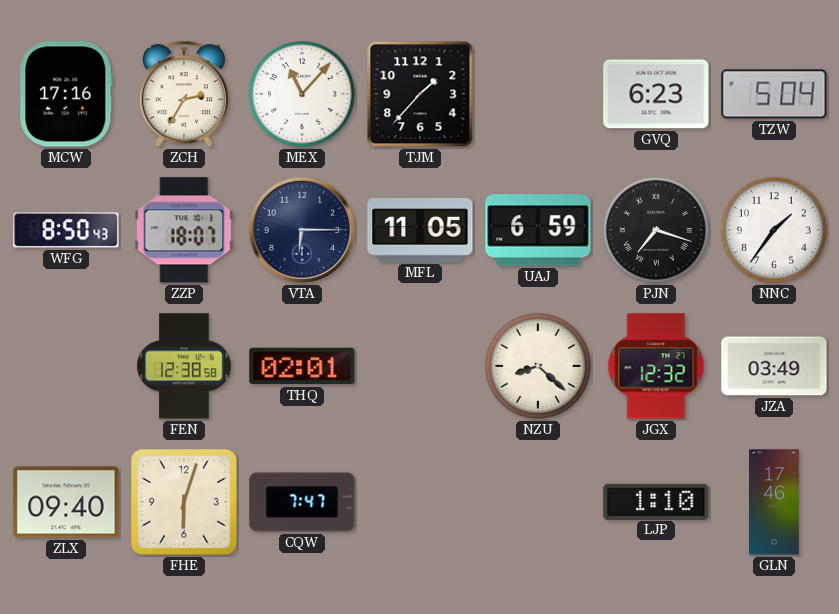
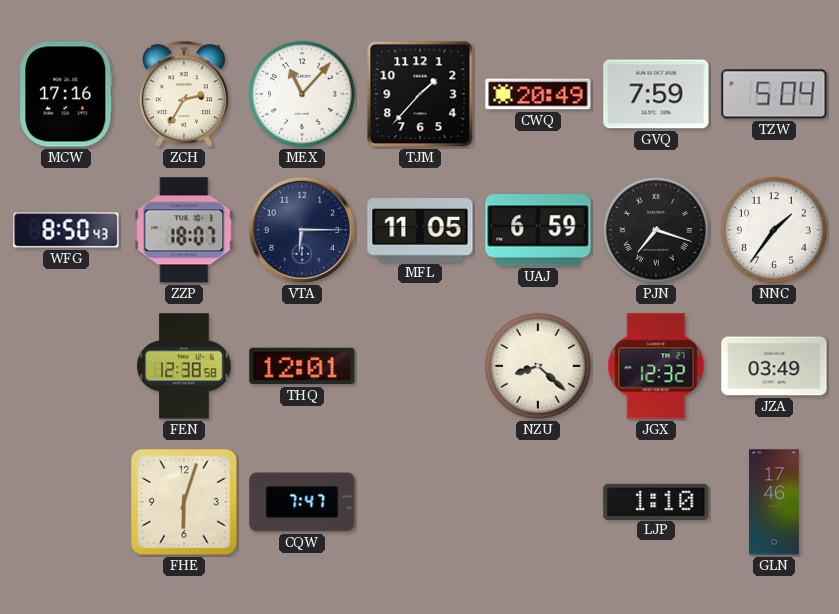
CWQ: none -> 20:49
GVQ: 6:23 -> 7:59
THQ: 02:01 -> 12:01
ZLX: 09:40 -> none
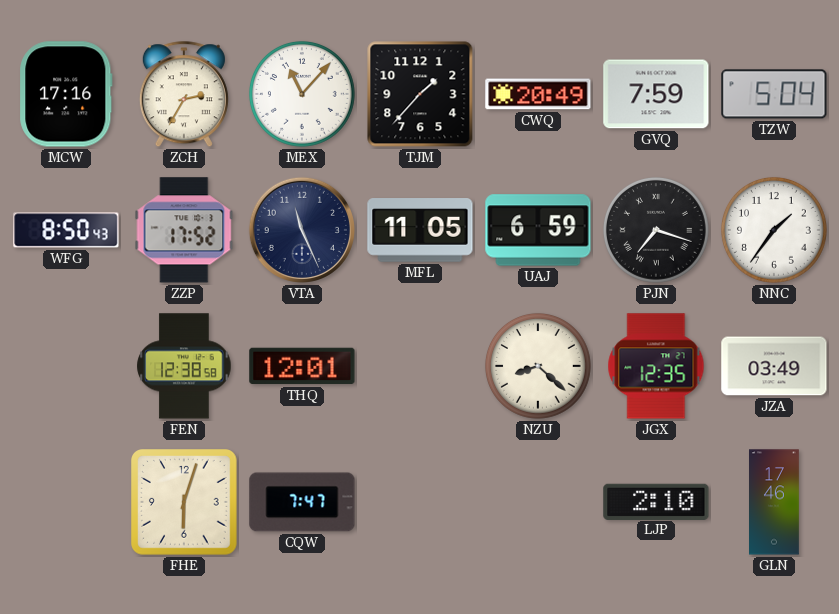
ZZP: 18:07 -> 17:52
VTA: 6:15 -> 11:26
JGX: 12:32 -> 12:35
LJP: 1:10 -> 2:10
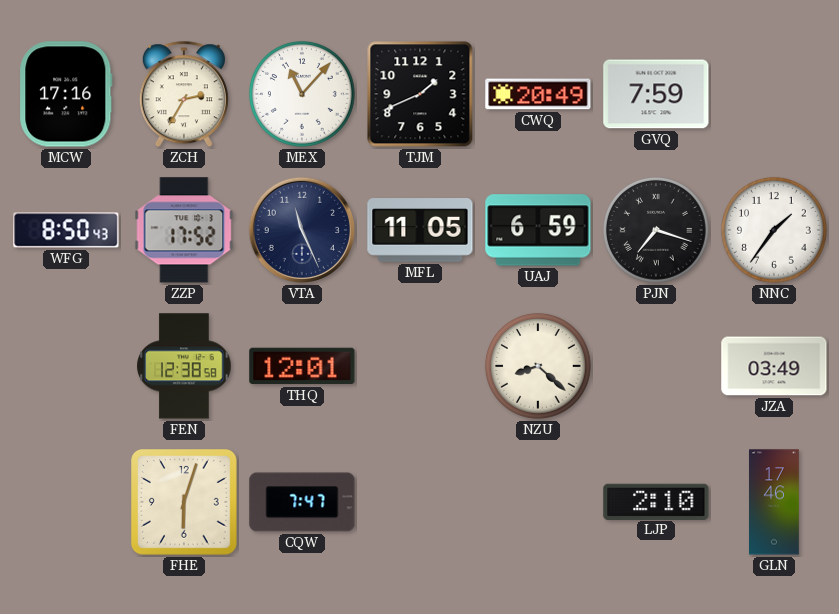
TJM: 1:37 -> 1:41
TZW: 5:04 -> none
JGX: 12:35 -> none
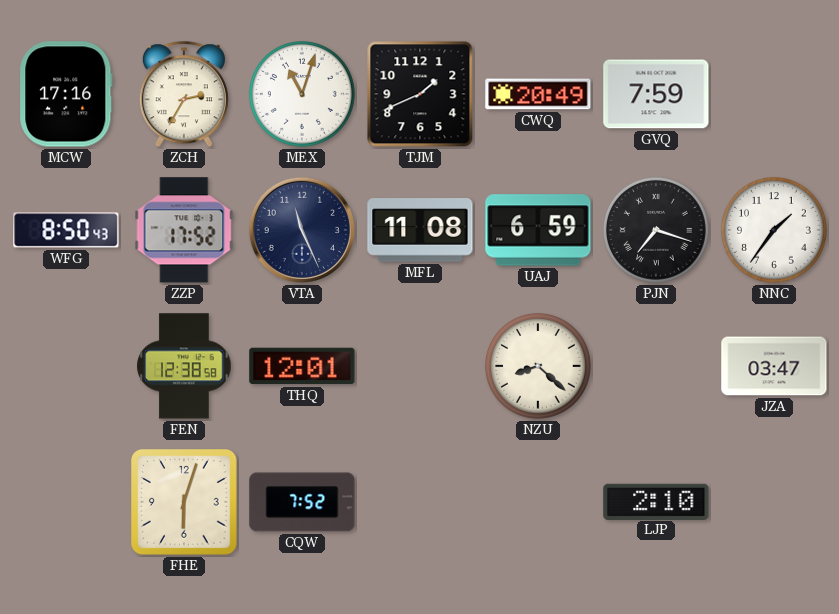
MEX: 11:07 -> 11:03
MFL: 11:05 -> 11:08
JZA: 03:49 -> 03:47
CQW: 7:47 -> 7:52
GLN: 17:46 -> none
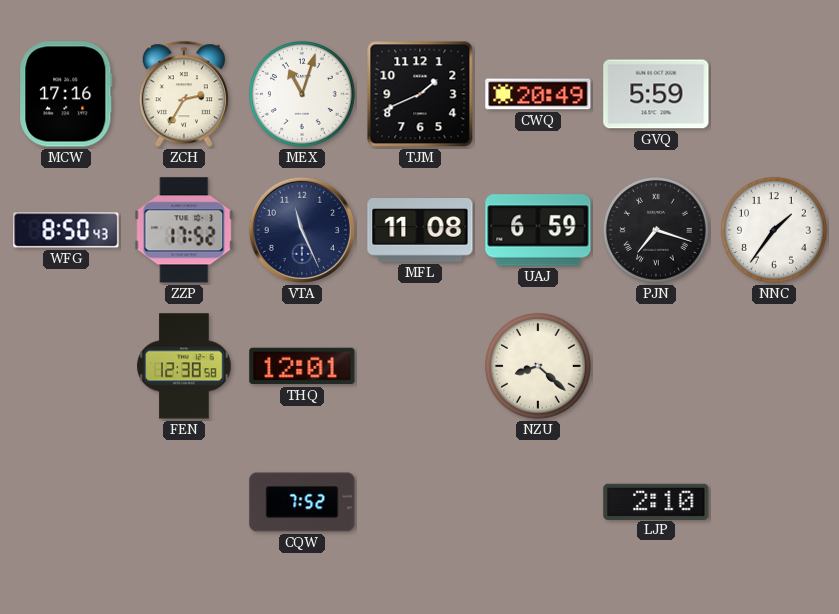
GVQ: 7:59 -> 5:59
JZA: 03:47 -> none
FHE: 6:03 -> none
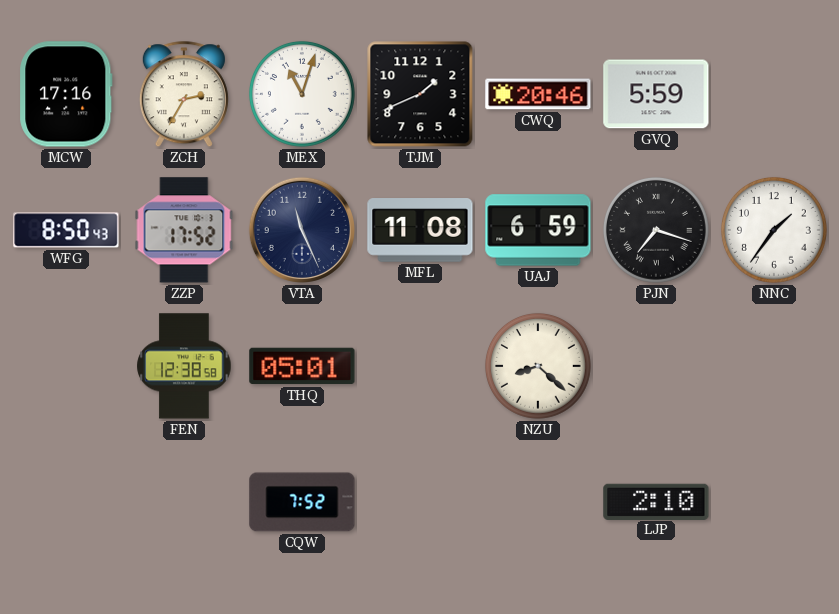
CWQ: 20:49 -> 20:46
THQ: 12:01 -> 05:01
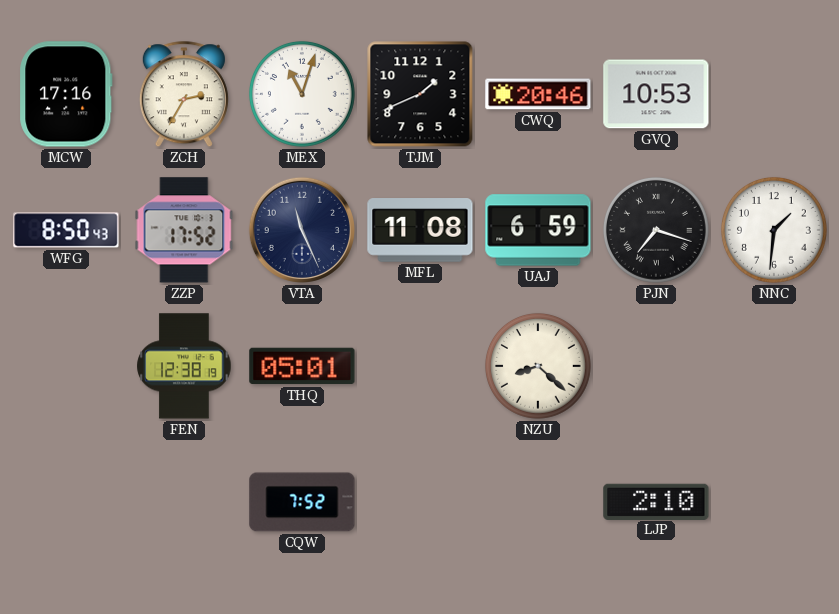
GVQ: 5:59 -> 10:53
NNC: 1:36 -> 1:31
FEN: 12:38:58 -> 12:38:19
